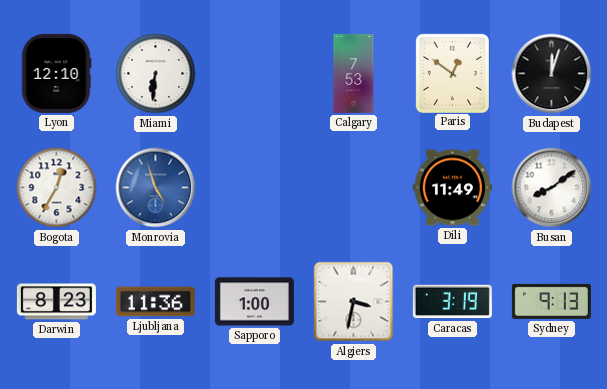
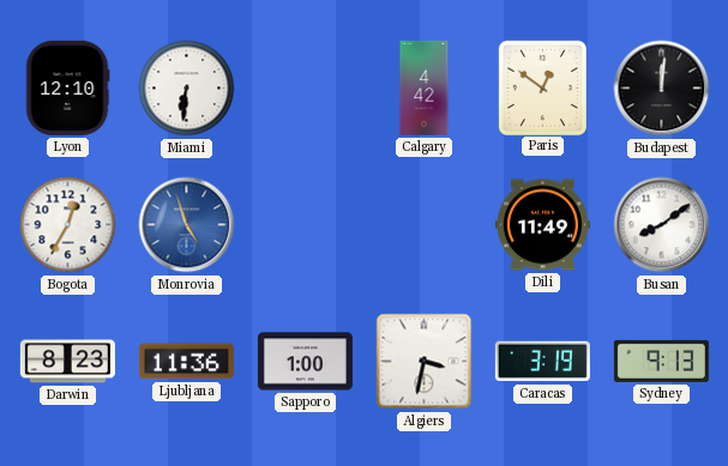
Calgary: 7:53 -> 4:42
Budapest: 12:03 -> 12:01
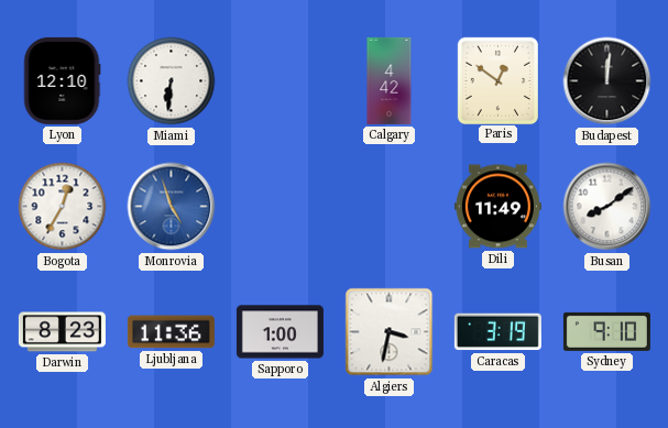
Sydney: 9:13 -> 9:10
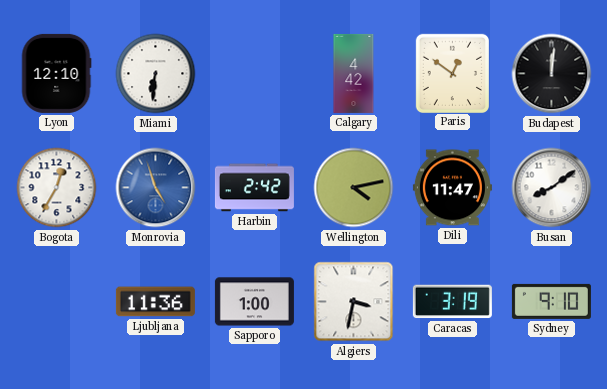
Harbin: none -> 2:42
Wellington: none -> 4:13
Dili: 11:49 -> 11:47
Darwin: 8:23 -> none
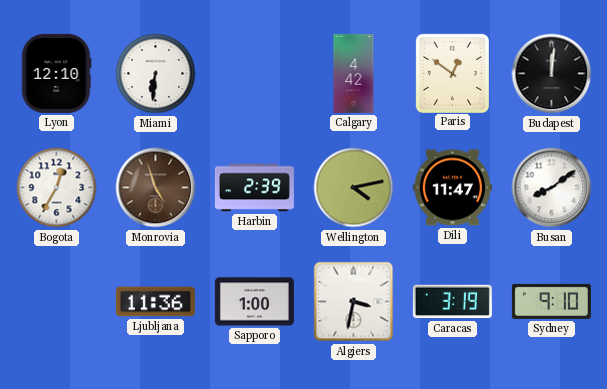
Monrovia dial: blue -> brown
Harbin: 2:42 -> 2:39
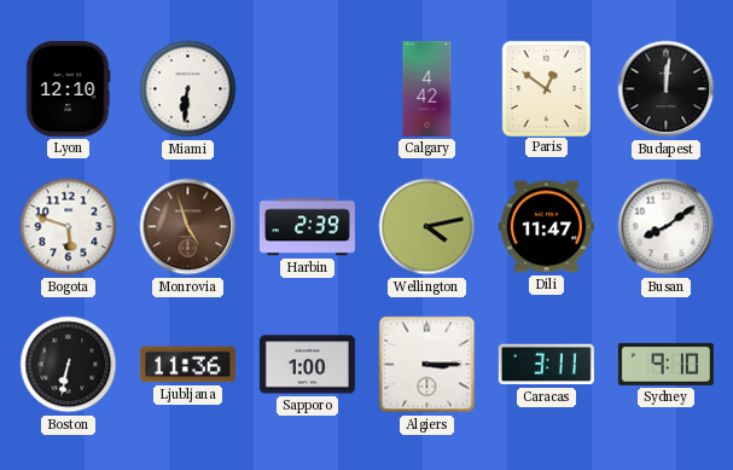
Bogota: 12:35 -> 5:48
Boston: none -> 6:32
Algiers: 3:32 -> 3:15
Caracas: 3:19 -> 3:11
